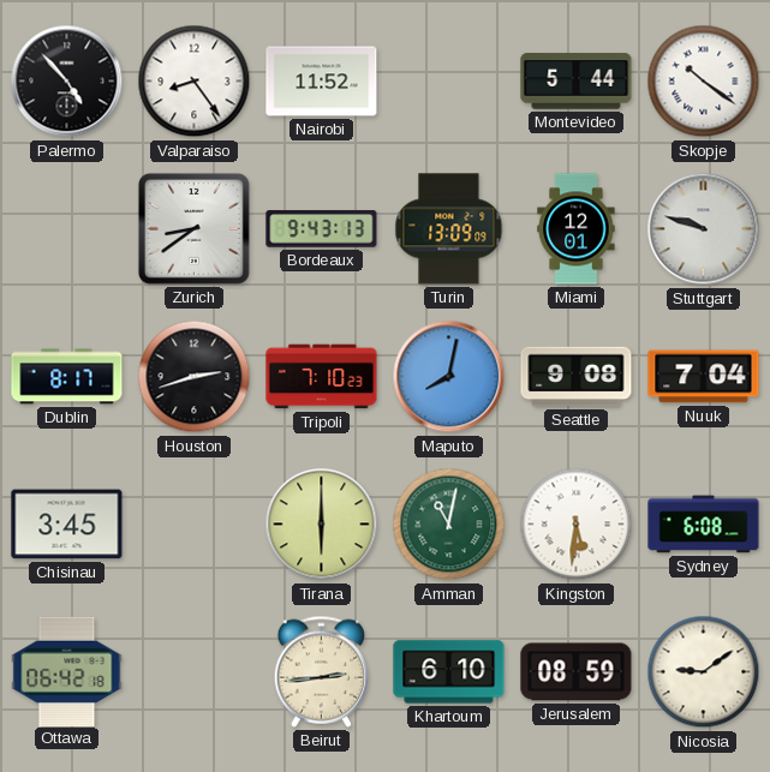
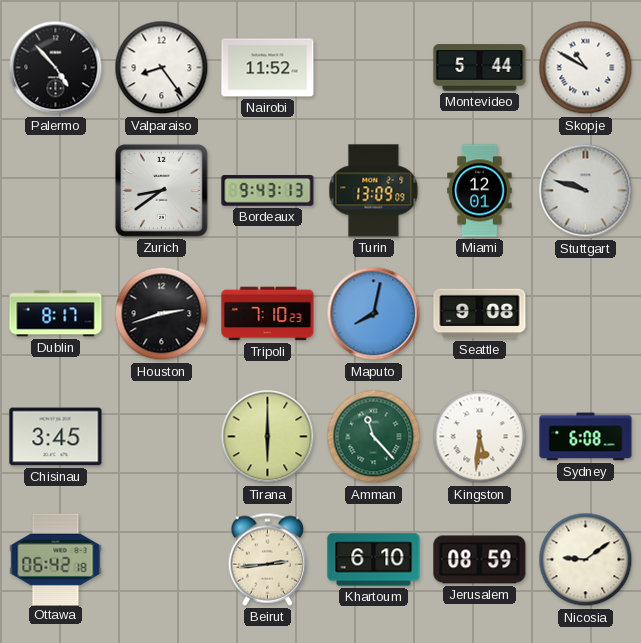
Skopje: 10:21 -> 10:50
Nuuk: 7:04 -> none
Amman: 11:02 -> 11:23
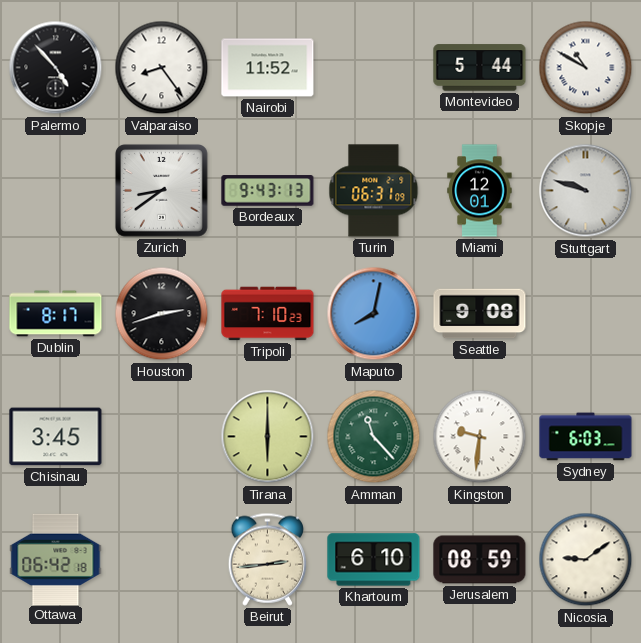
Turin: 13:09 -> 06:31
Kingston: 5:31 -> 9:31
Sydney: 6:08 -> 6:03
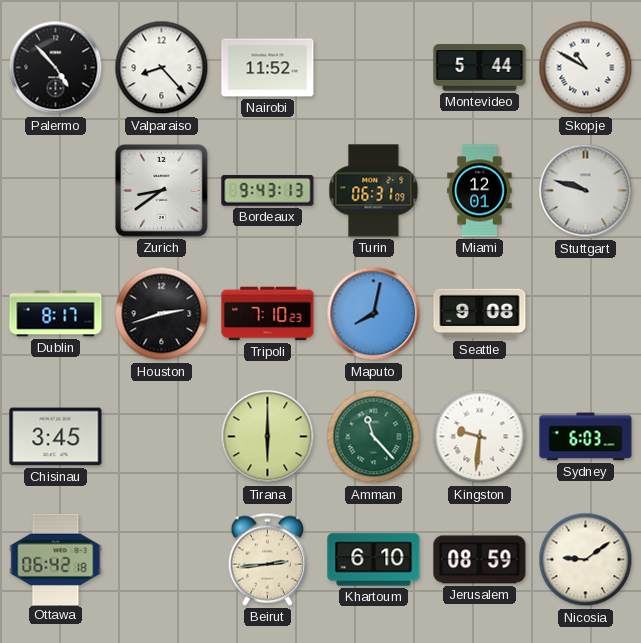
Valparaiso: 8:24 -> 8:23
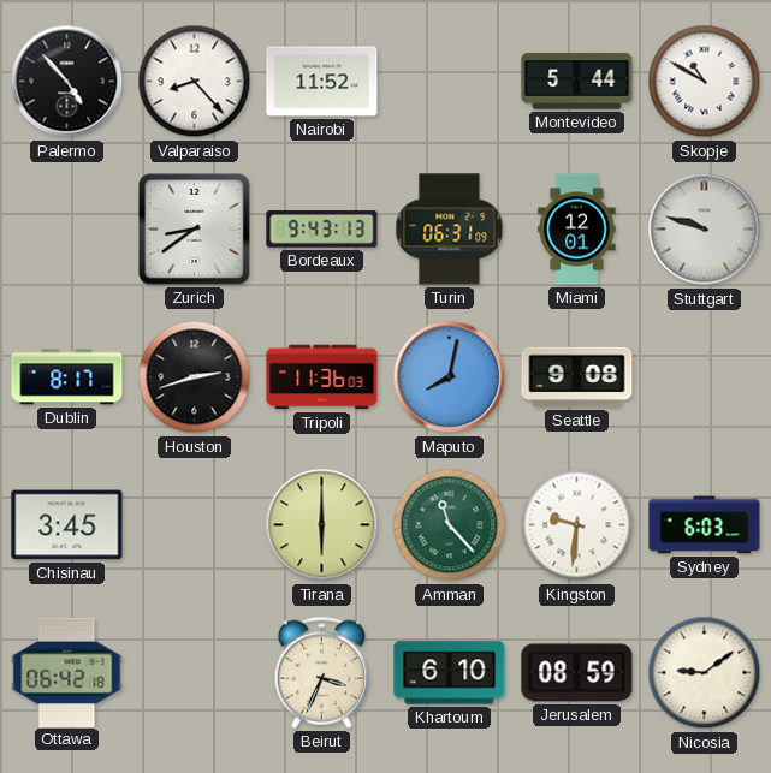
Tripoli: 7:10 -> 11:36
Beirut: 2:44 -> 3:34
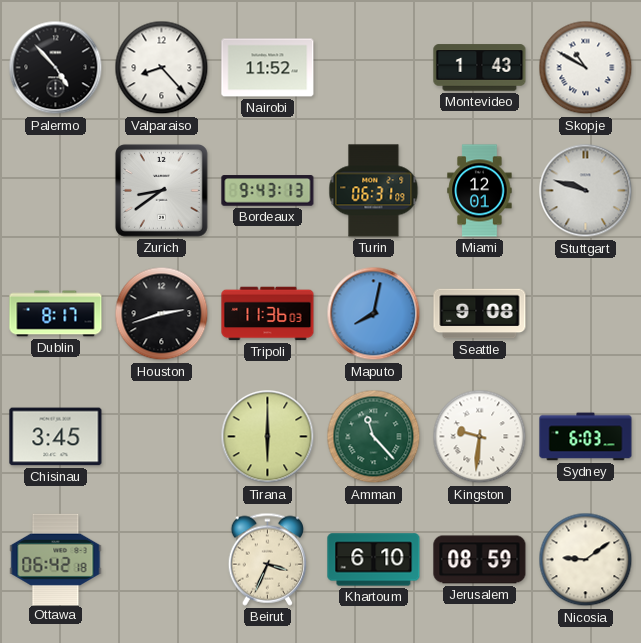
Montevideo: 5:44 -> 1:43
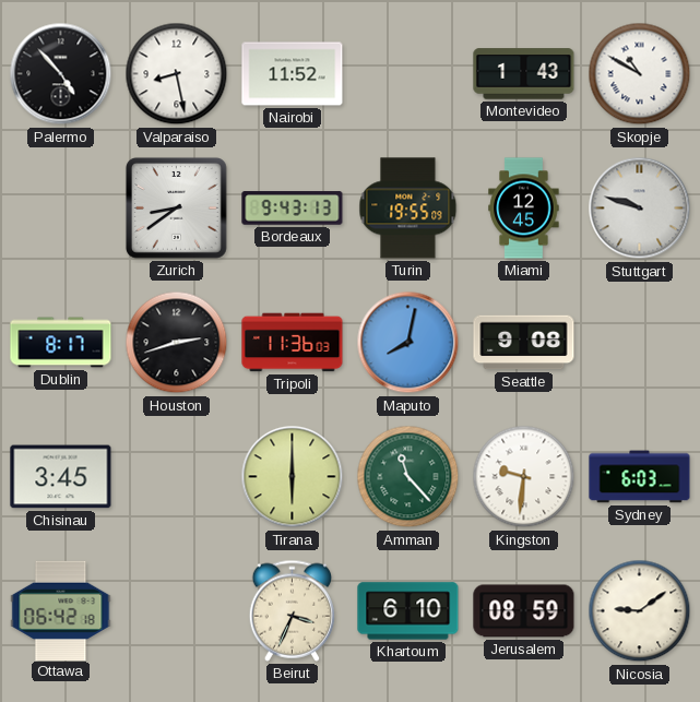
Valparaiso: 8:23 -> 8:28
Turin: 06:31 -> 19:55
Miami: 12:01 -> 12:45
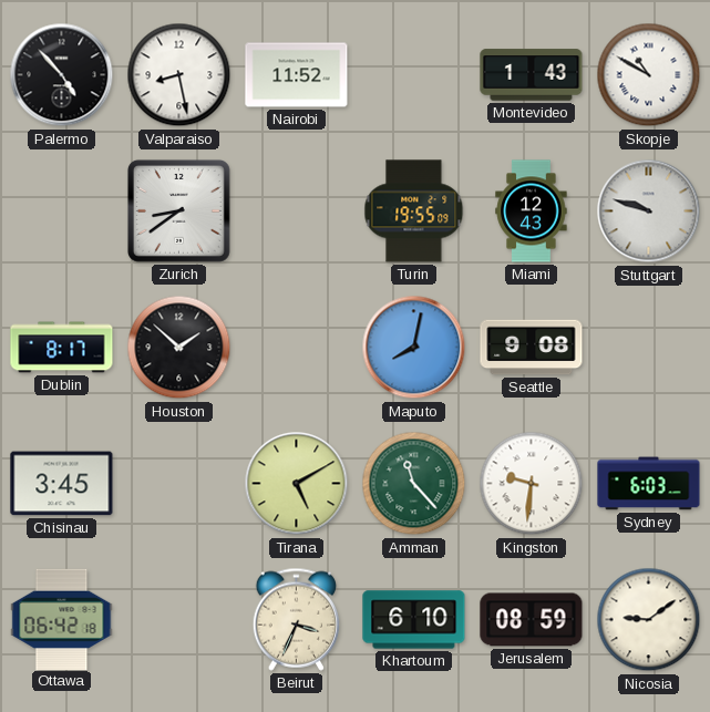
Bordeaux: 9:43 -> none
Miami: 12:45 -> 12:43
Houston: 2:42 -> 1:52
Tripoli: 11:36 -> none
Tirana: 6:00 -> 5:10
